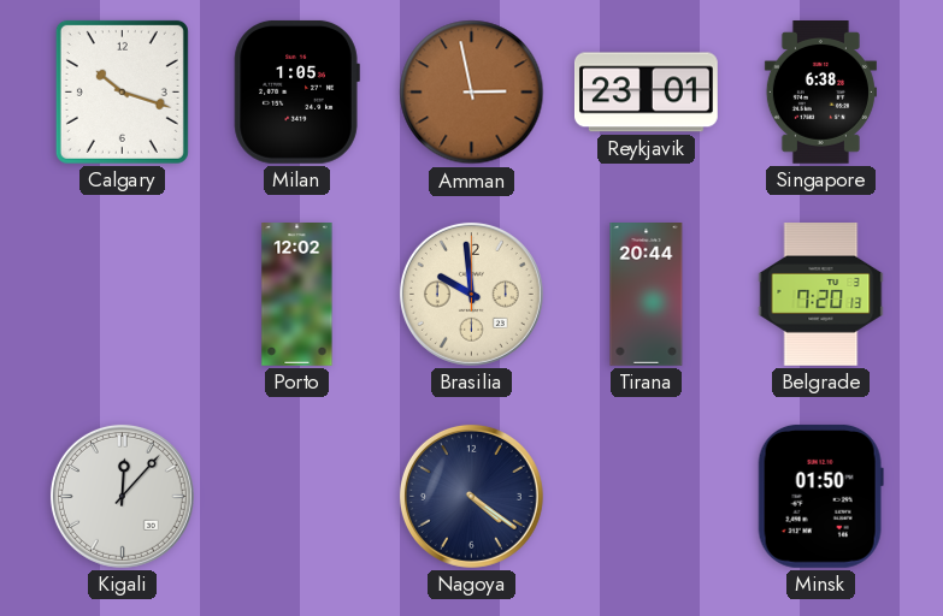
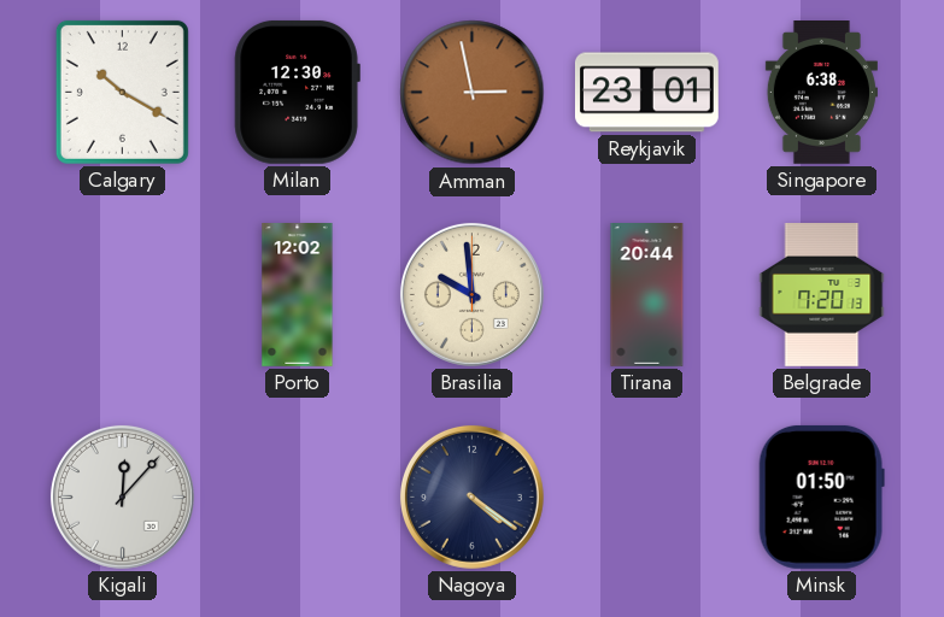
Calgary: 10:18 -> 10:20
Milan: 1:05 -> 12:30
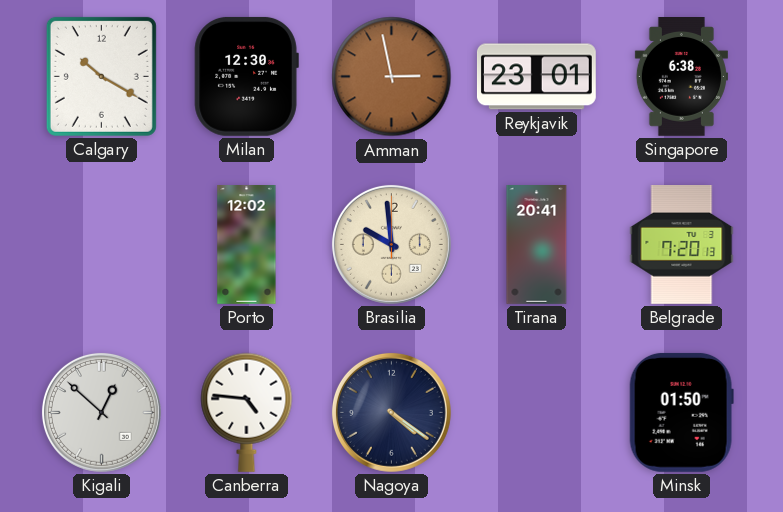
Tirana: 20:44 -> 20:41
Kigali: 12:07 -> 12:52
Canberra: none -> 4:46
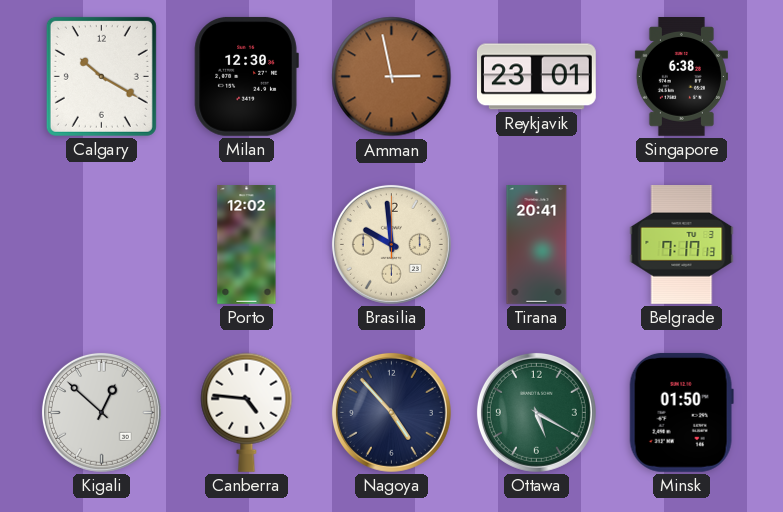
Belgrade: 7:20 -> 7:17
Nagoya: 4:21 -> 4:53
Ottawa: none -> 5:20
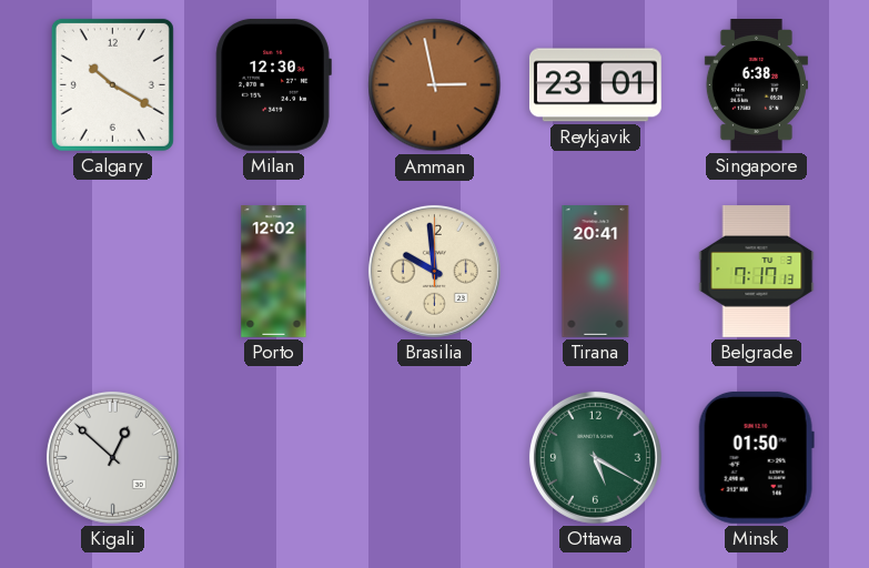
Canberra: 4:46 -> none
Nagoya: 4:53 -> none
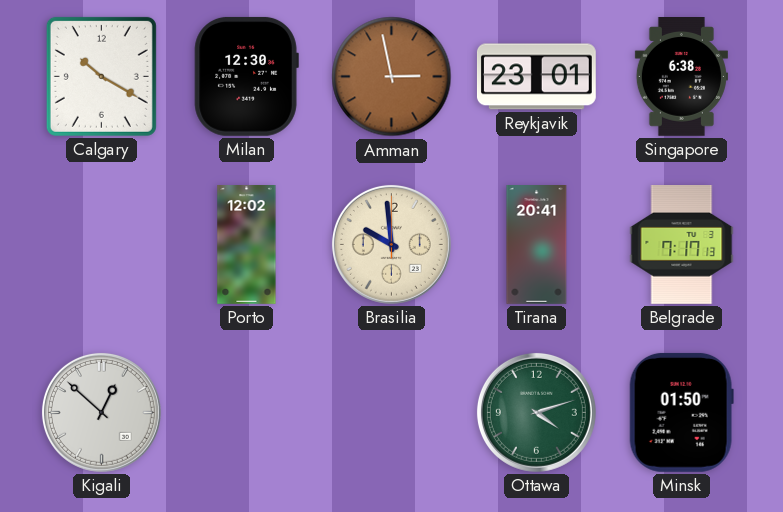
Ottawa: 5:20 -> 4:12
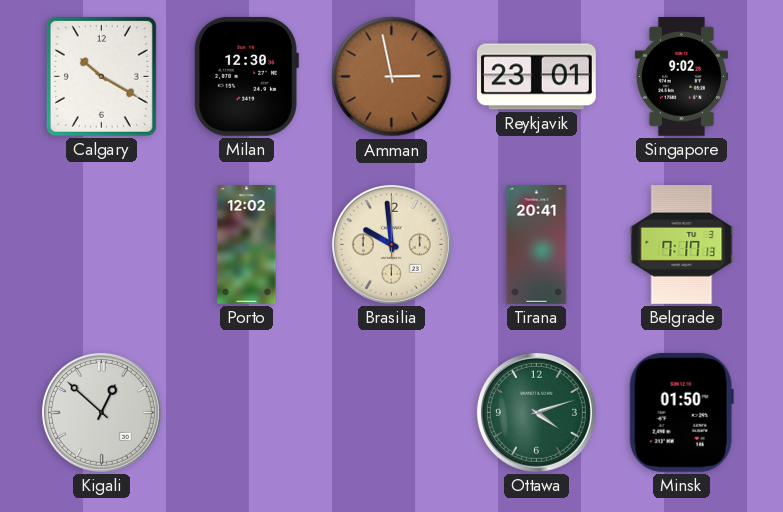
Singapore: 6:38 -> 9:02
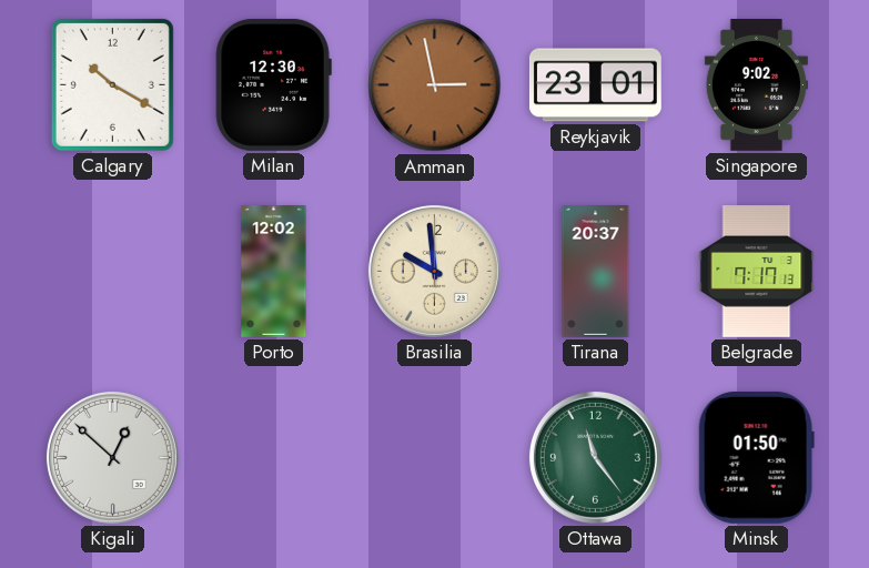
Tirana: 20:41 -> 20:37
Ottawa: 4:12 -> 11:24
